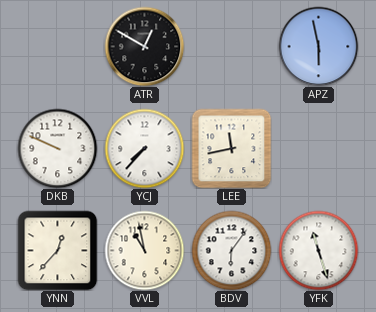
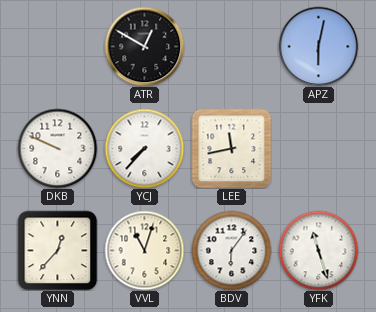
APZ: 5:58 -> 6:02
VVL: 10:58 -> 11:03
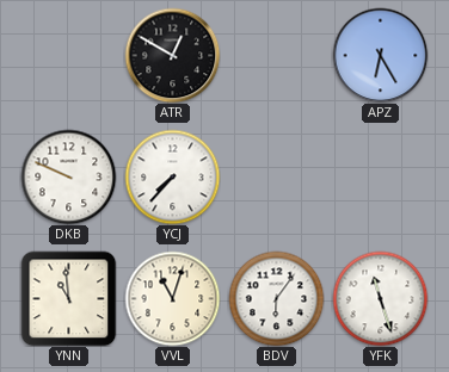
APZ: 6:02 -> 6:25
LEE: 11:43 -> none
YNN: 12:37 -> 10:59
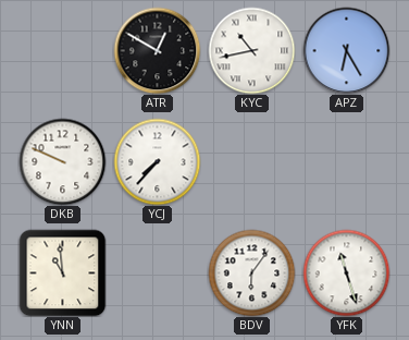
KYC: none -> 10:43
VVL: 11:03 -> none
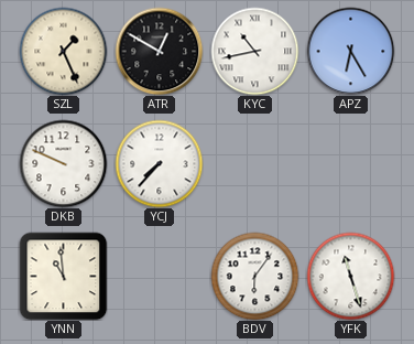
SZL: none -> 1:26
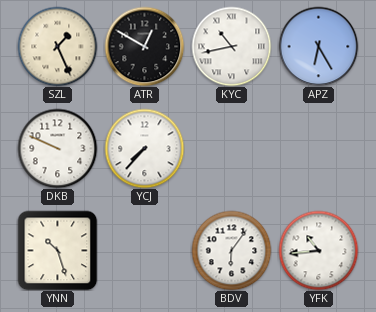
YNN: 10:59 -> 10:27
YFK: 11:27 -> 10:44
